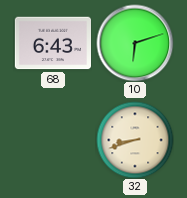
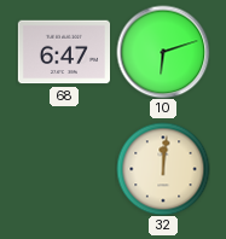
68: 6:43 -> 6:47
32: 8:42 -> 12:01
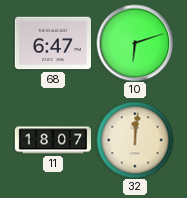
11: none -> 18:07
